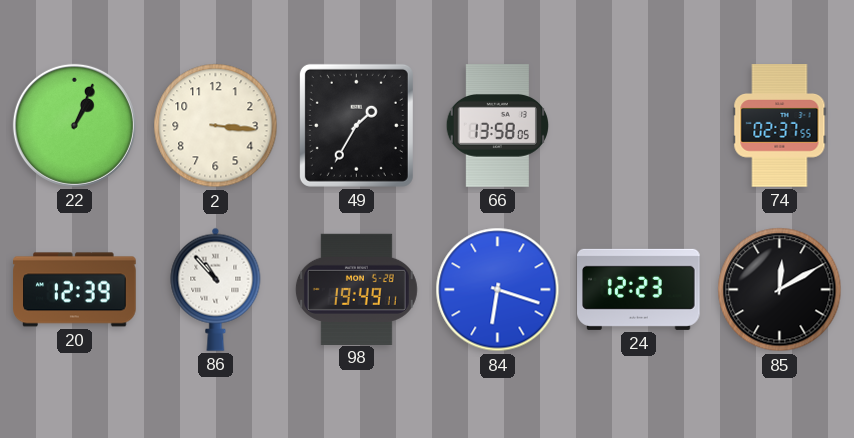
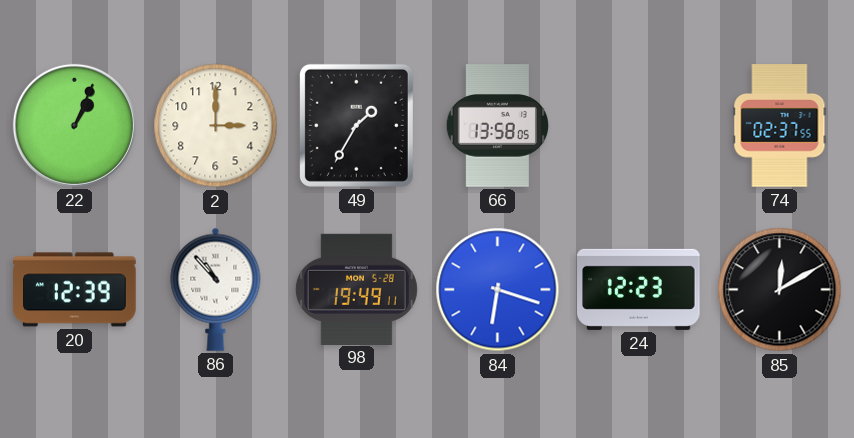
2: 3:16 -> 3:00
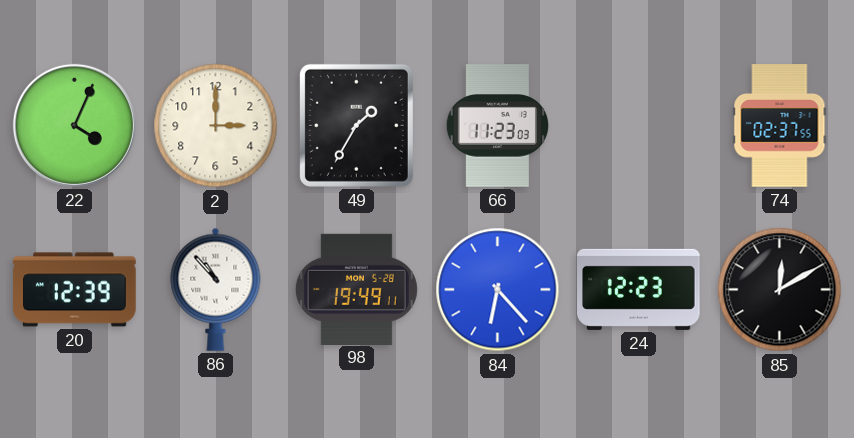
22: 1:04 -> 4:04
66: 13:58 -> 11:23
84: 6:18 -> 6:23
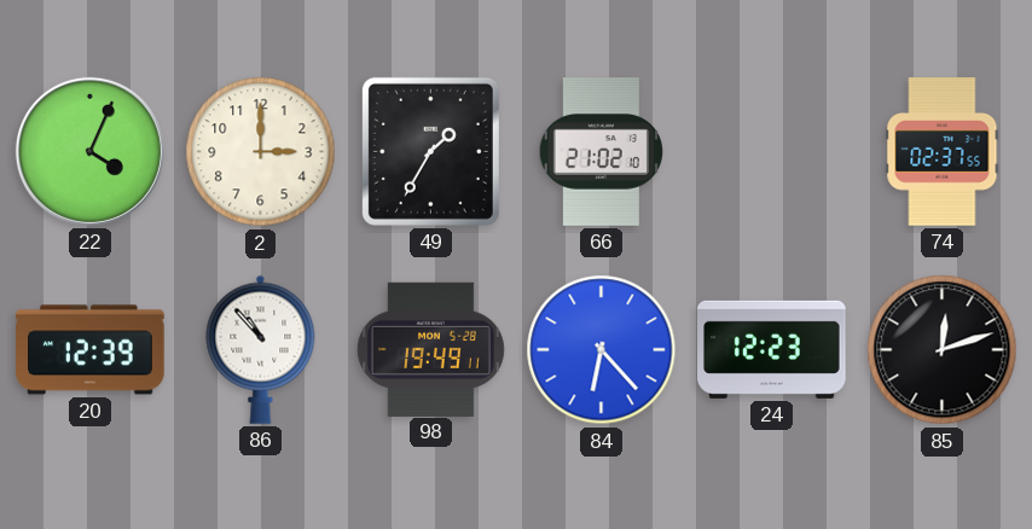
66: 11:23 -> 21:02
85: 12:10 -> 12:12
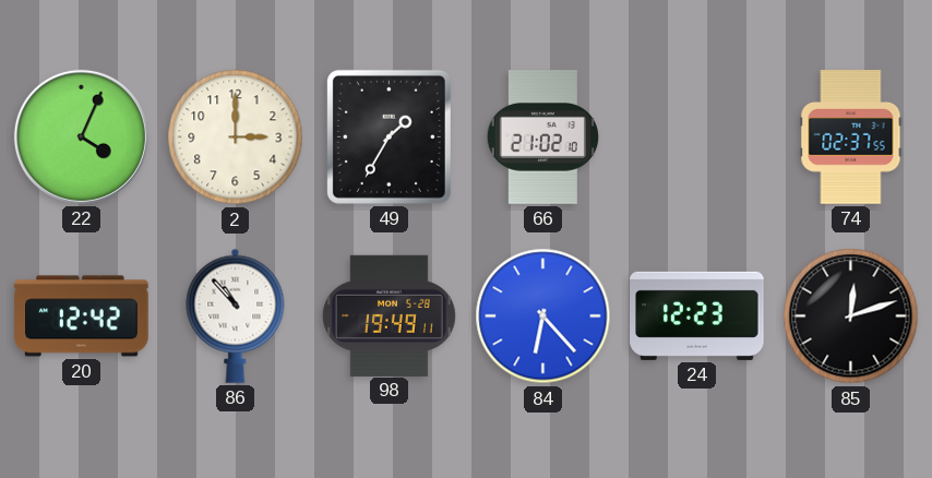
20: 12:39 -> 12:42
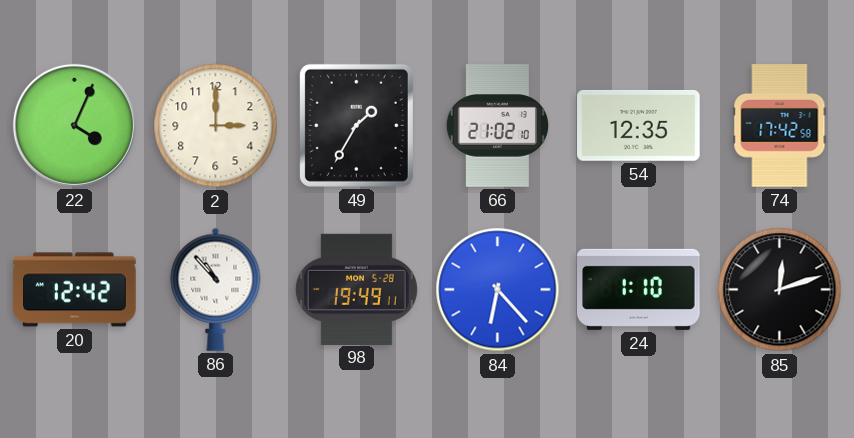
54: none -> 12:35
74: 02:37 -> 17:42
24: 12:23 -> 1:10
